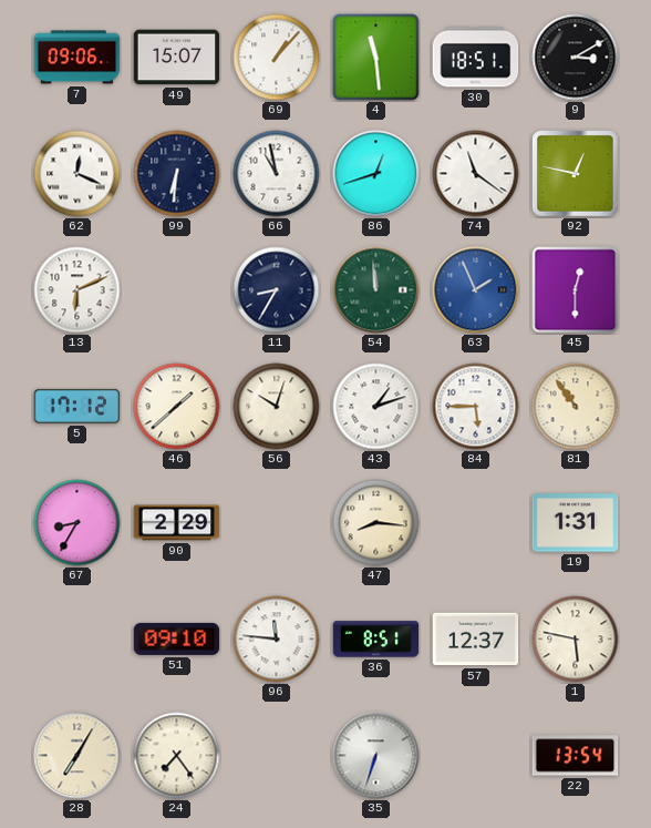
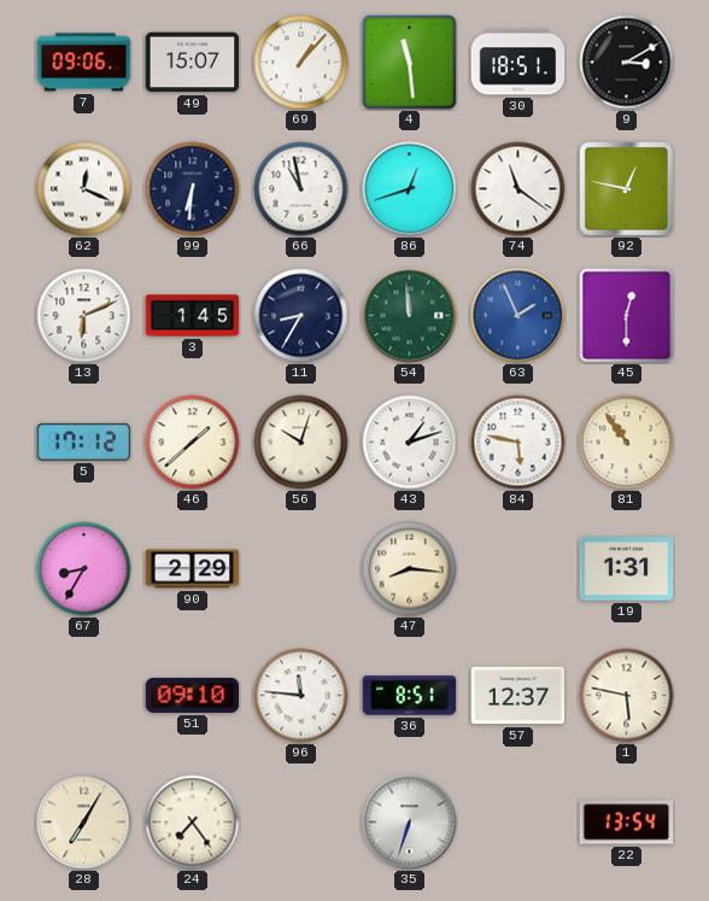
3: none -> 1:45
84: 5:45 -> 5:47
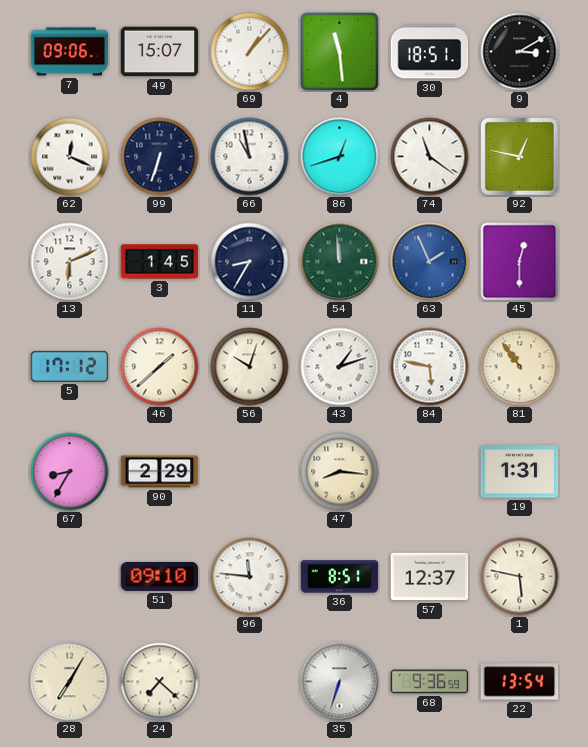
99: 6:31 -> 6:33
24: 7:24 -> 7:22
68: none -> 9:36
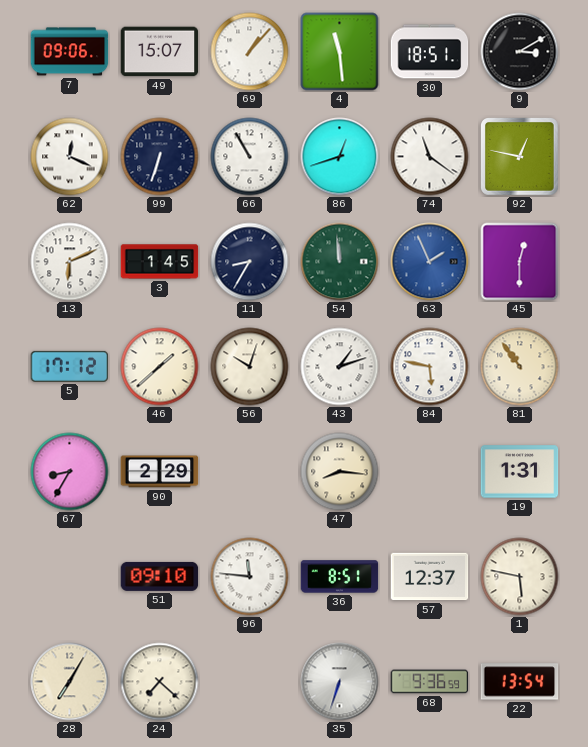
66: 10:58 -> 10:55
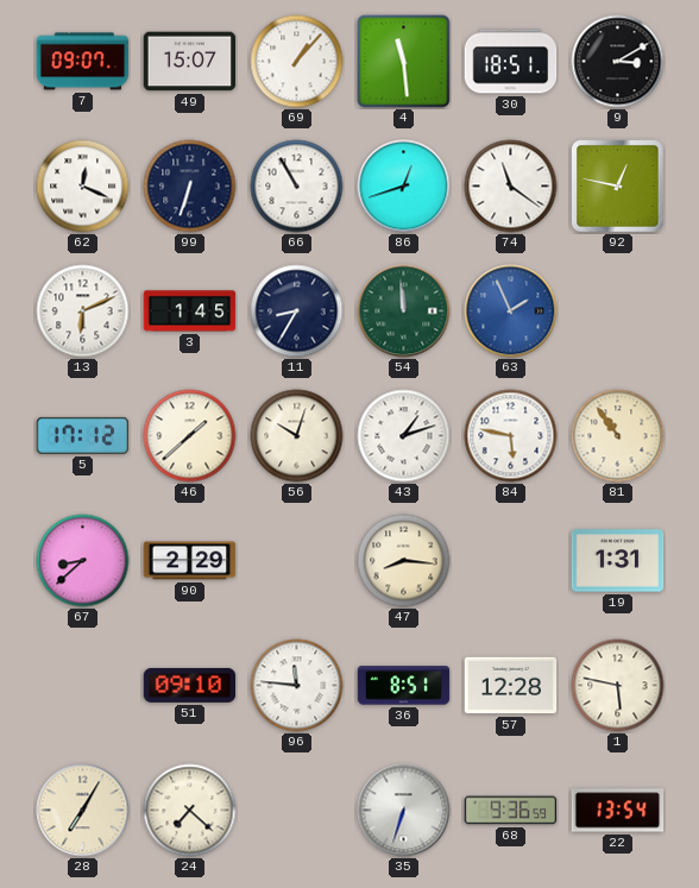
7: 09:06 -> 09:07
45: 12:30 -> none
67: 8:35 -> 8:38
57: 12:37 -> 12:28
